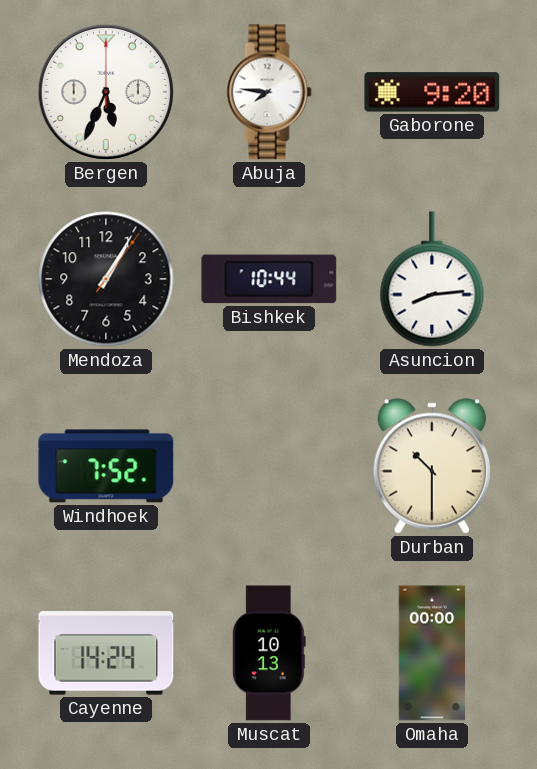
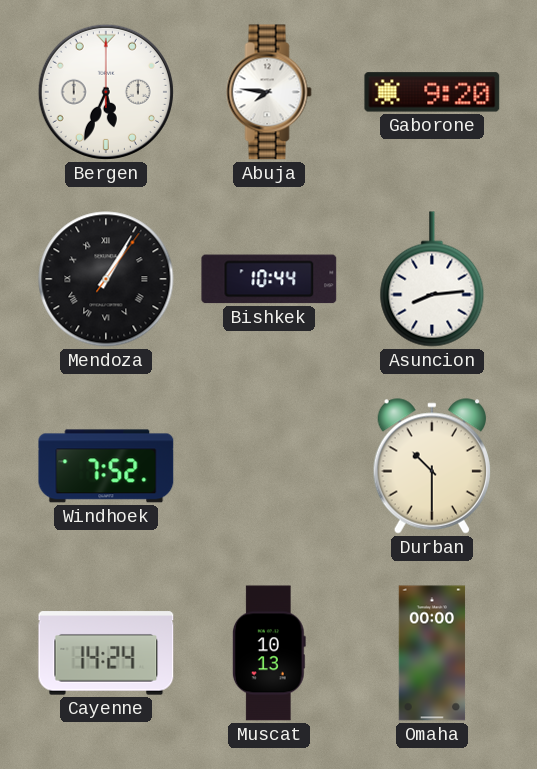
Mendoza numerals: Arabic -> Roman
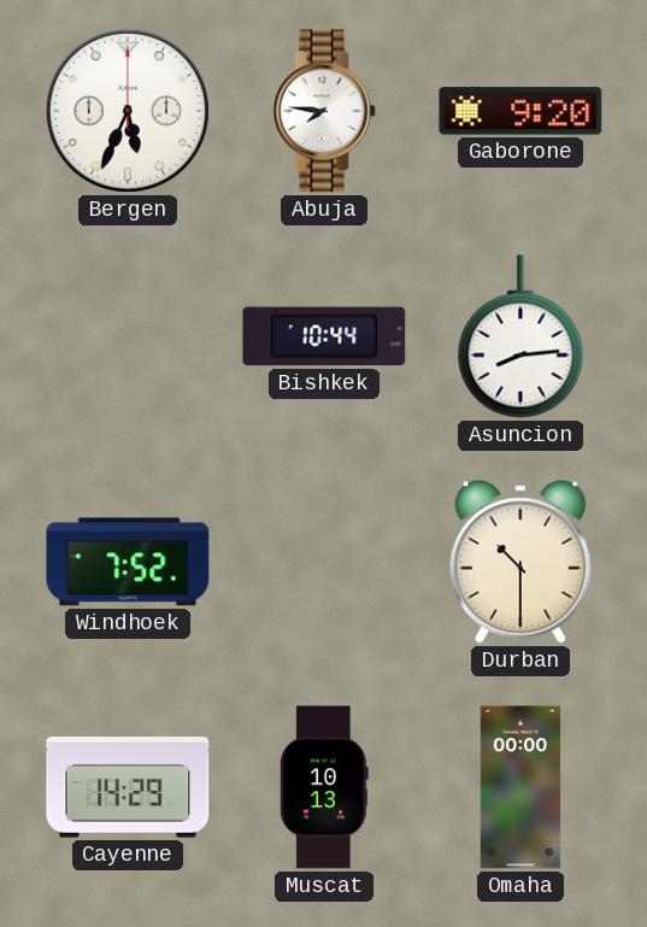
Mendoza: 1:05 -> none
Cayenne: 14:24 -> 14:29
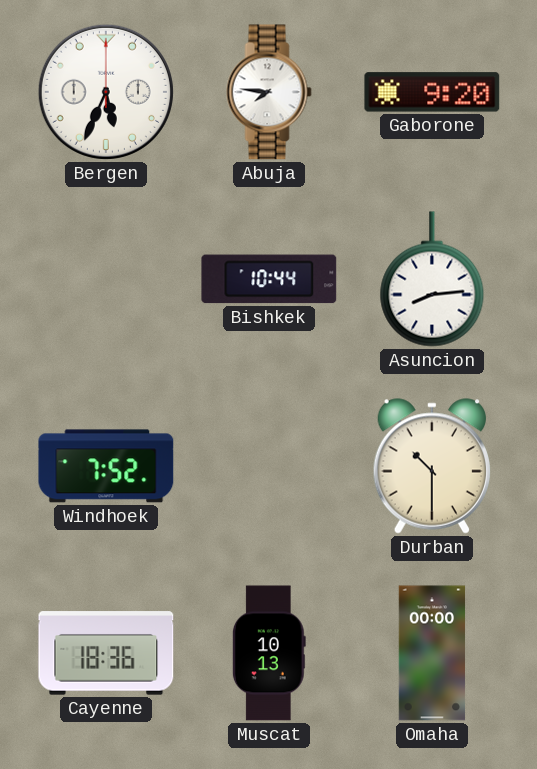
Cayenne: 14:29 -> 18:36
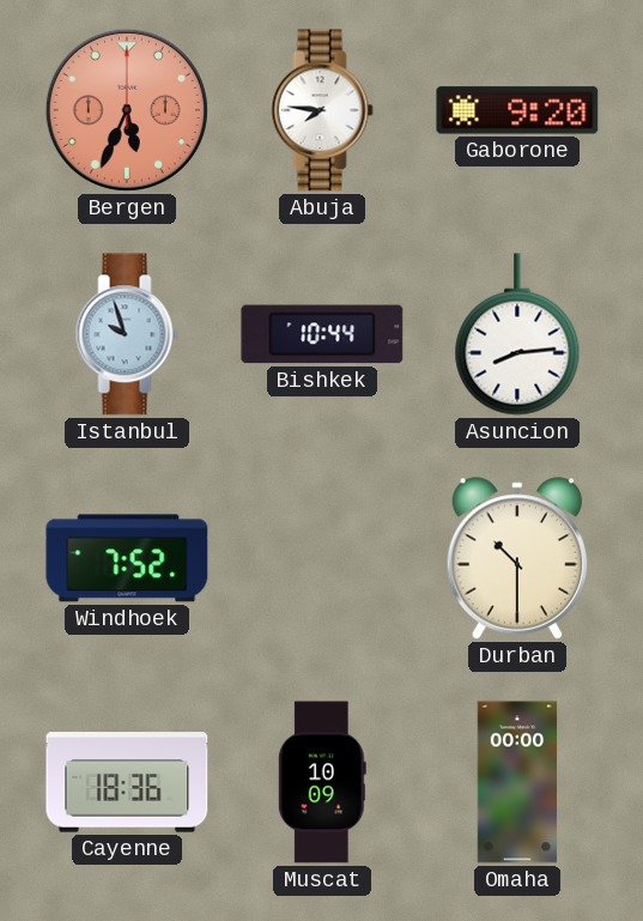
Bergen dial: white -> salmon
Istanbul: none -> 9:57
Muscat: 10:13 -> 10:09
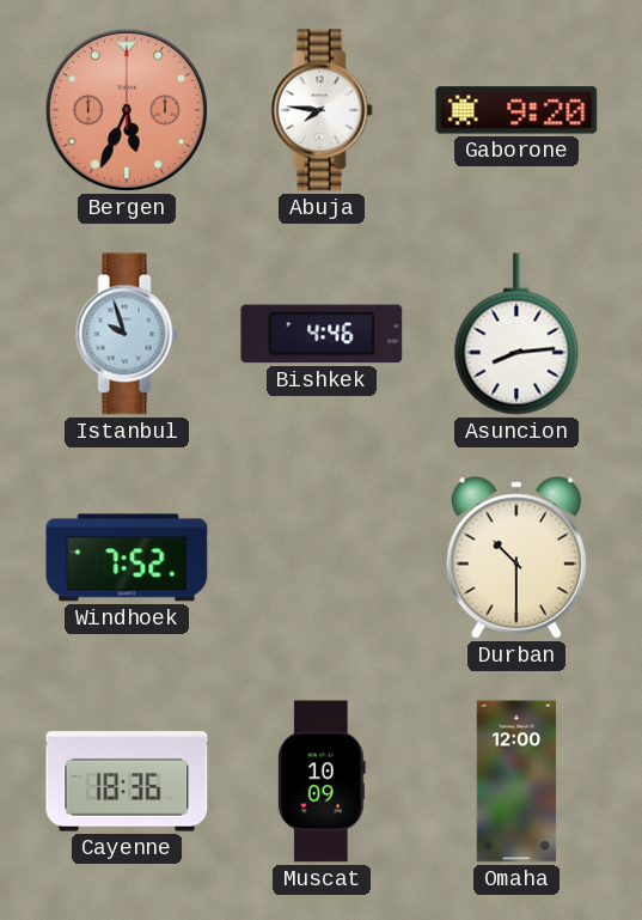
Bishkek: 10:44 -> 4:46
Omaha: 00:00 -> 12:00
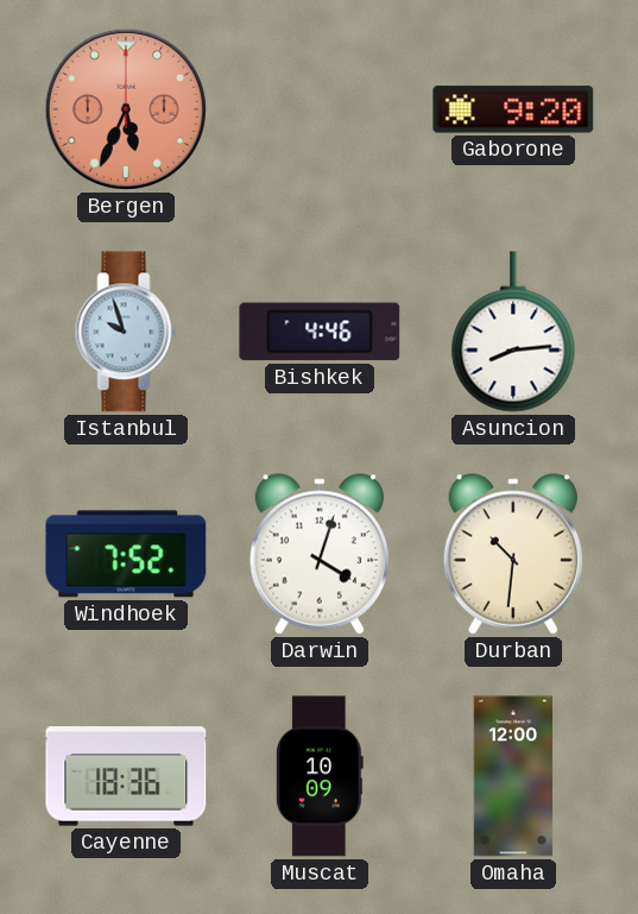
Abuja: 7:46 -> none
Darwin: none -> 4:03
Durban: 10:30 -> 10:31
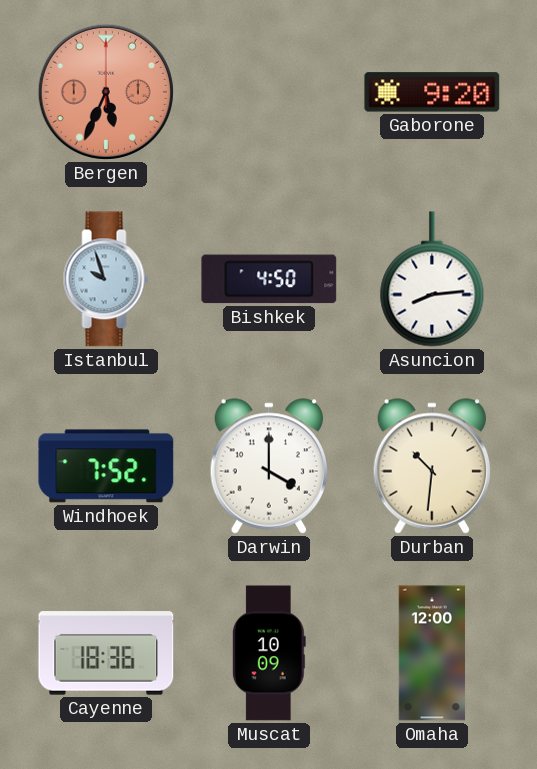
Bishkek: 4:46 -> 4:50
Darwin: 4:03 -> 4:00
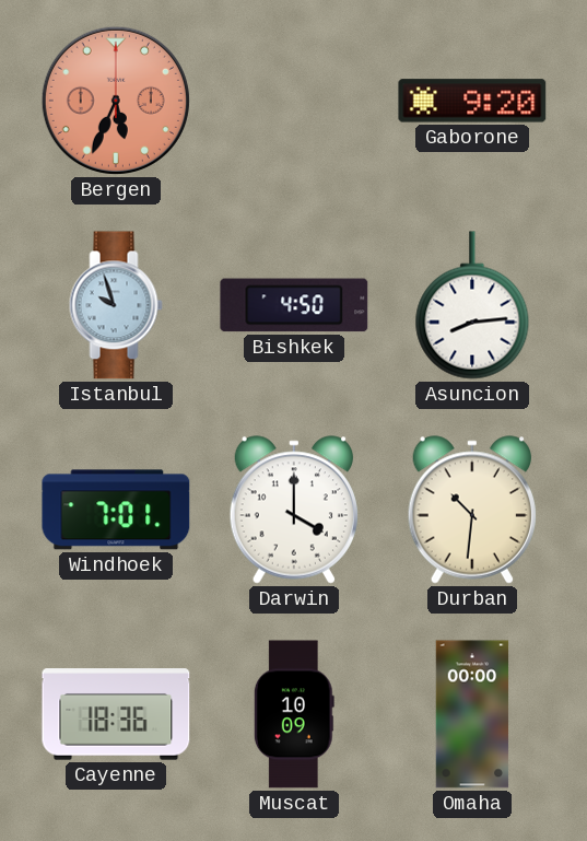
Windhoek: 7:52 -> 7:01
Omaha: 12:00 -> 00:00
